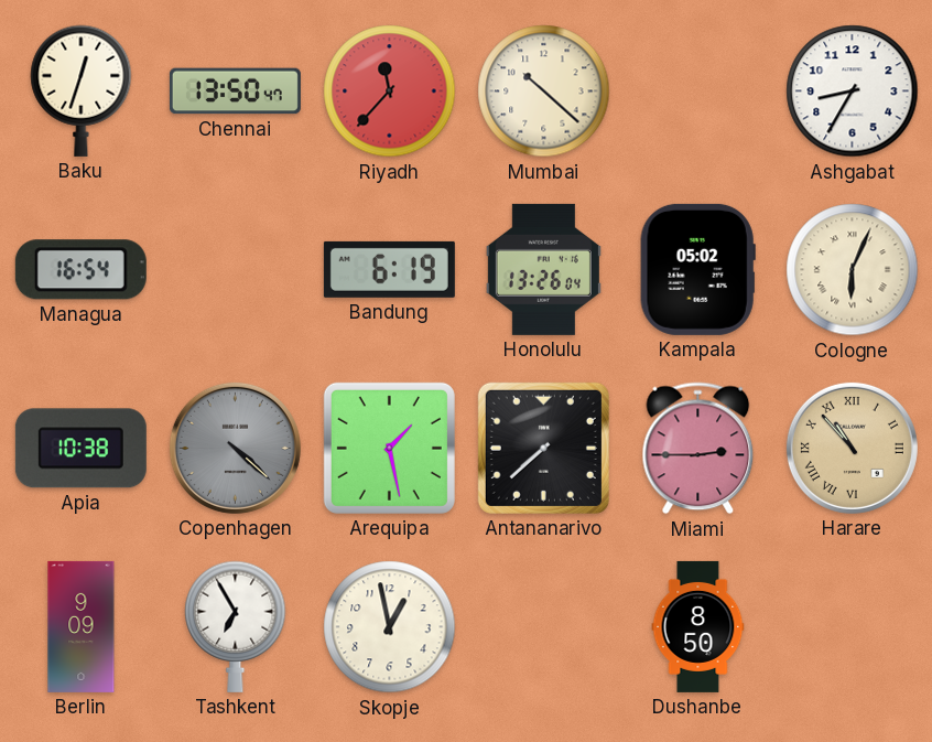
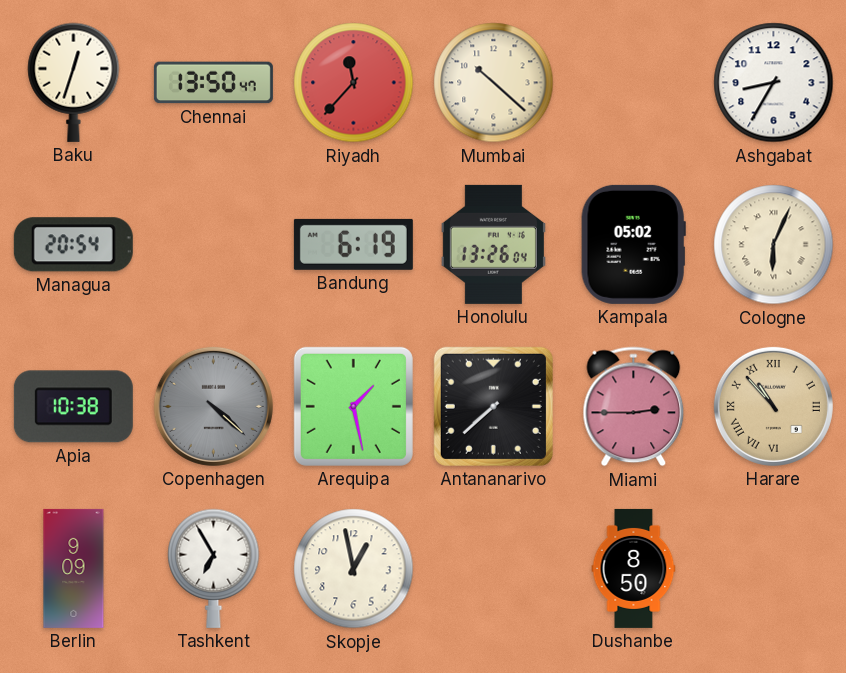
Managua: 16:54 -> 20:54
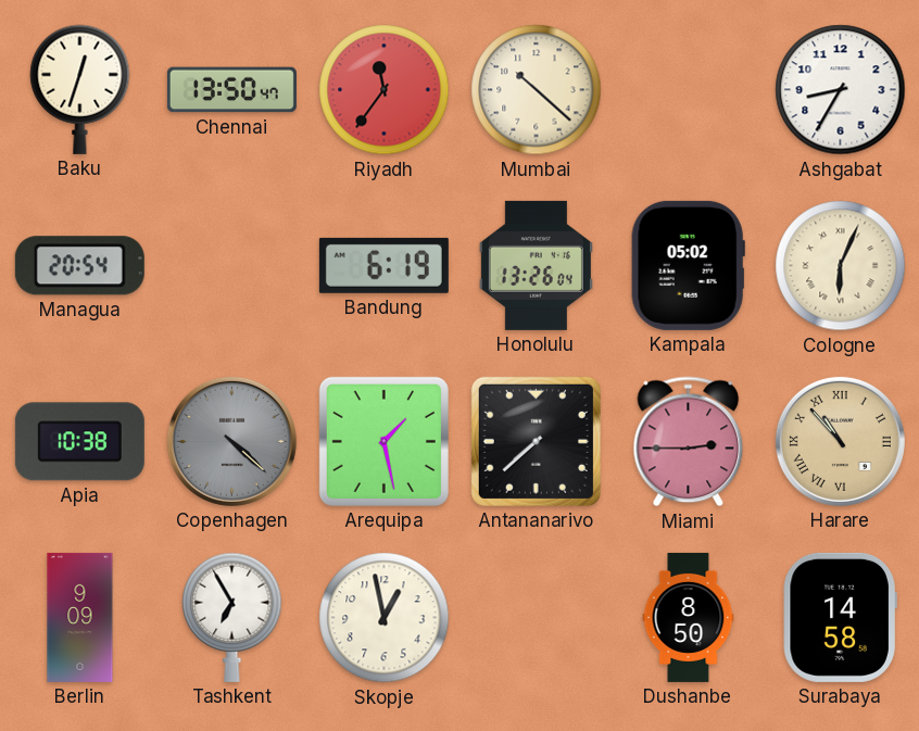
Riyadh: 11:37 -> 11:36
Surabaya: none -> 14:58
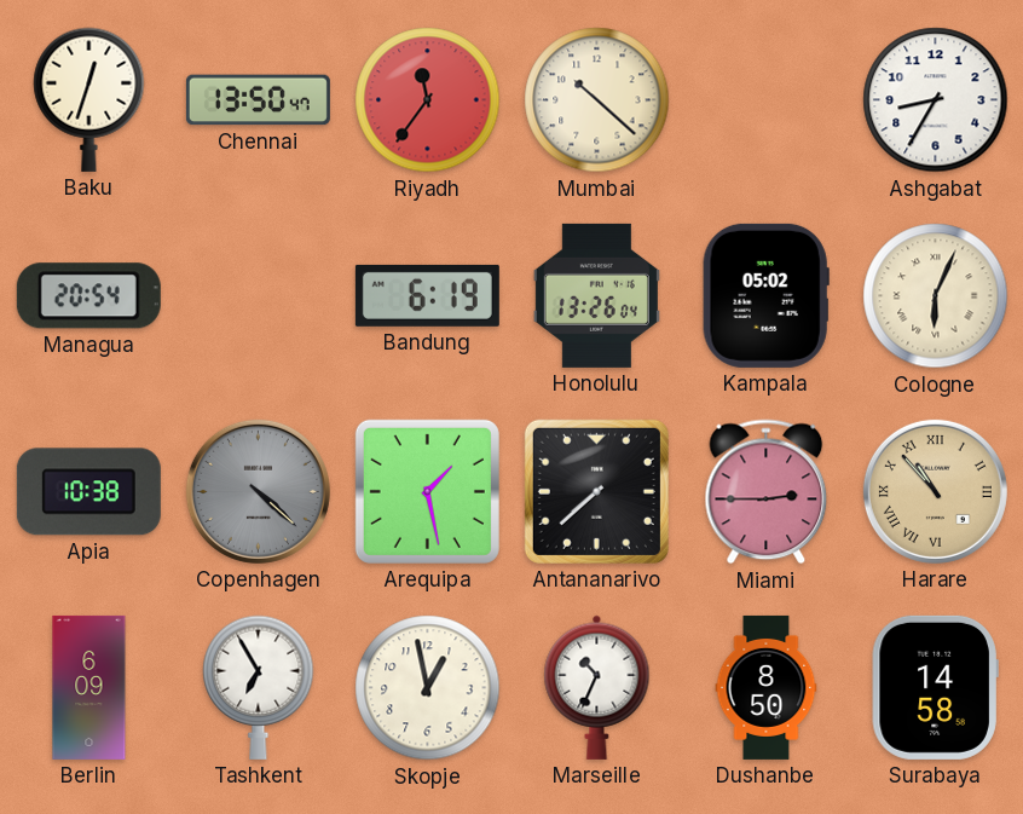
Berlin: 9:09 -> 6:09
Marseille: none -> 10:34
